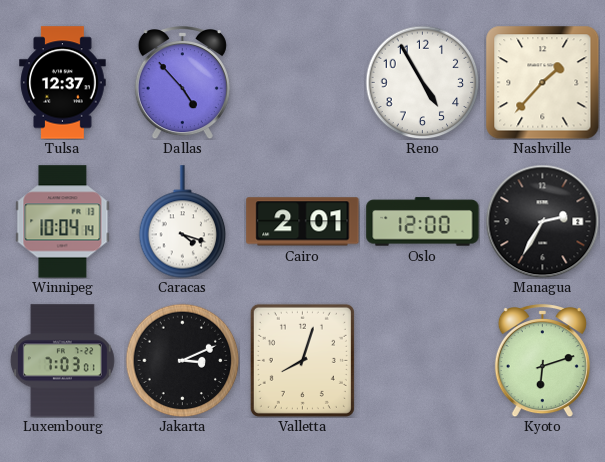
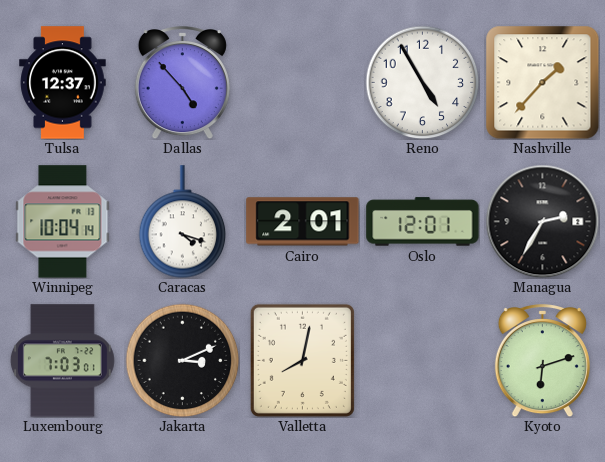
Oslo: 12:00 -> 12:01
Valletta: 8:03 -> 8:02
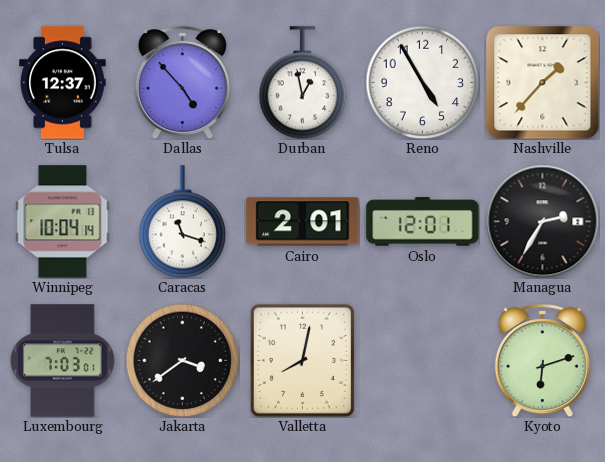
Durban: none -> 12:58
Caracas: 4:18 -> 11:18
Jakarta: 3:11 -> 3:39
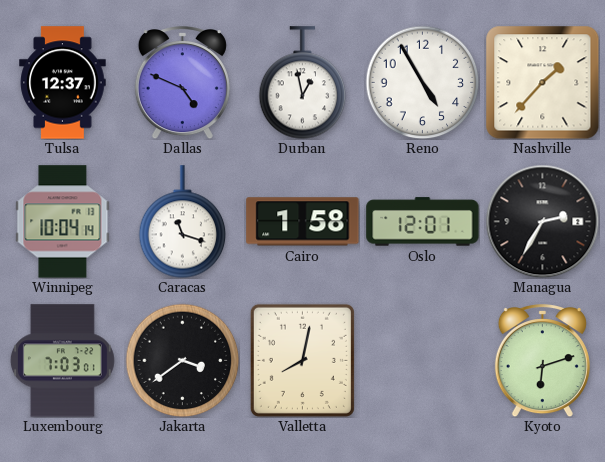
Dallas: 4:53 -> 4:49
Cairo: 2:01 -> 1:58
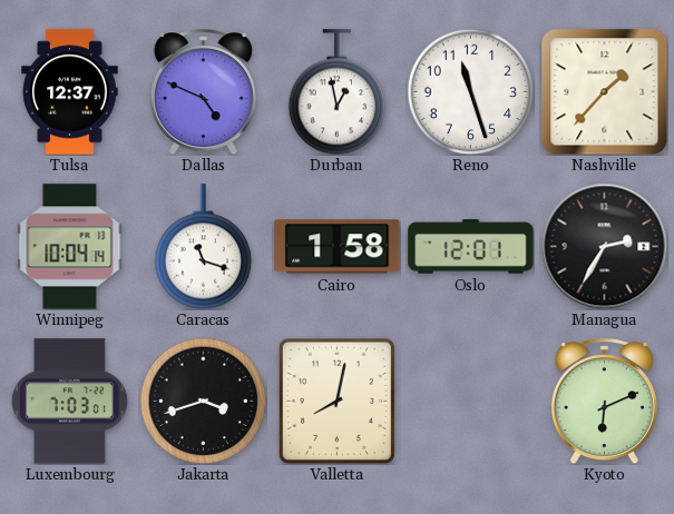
Reno: 4:55 -> 11:27
Jakarta: 3:39 -> 3:42
Kyoto: 6:12 -> 6:11
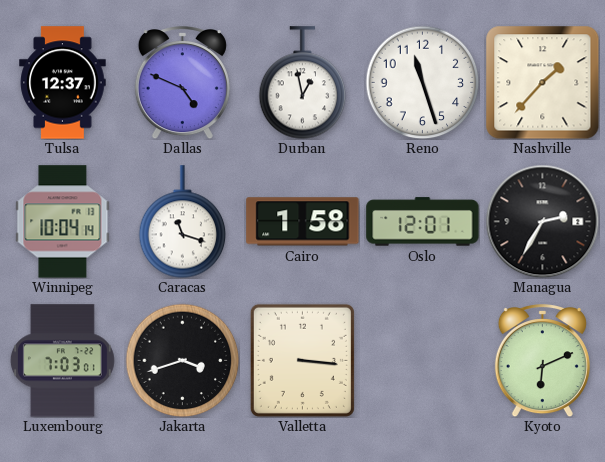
Valletta: 8:02 -> 3:16
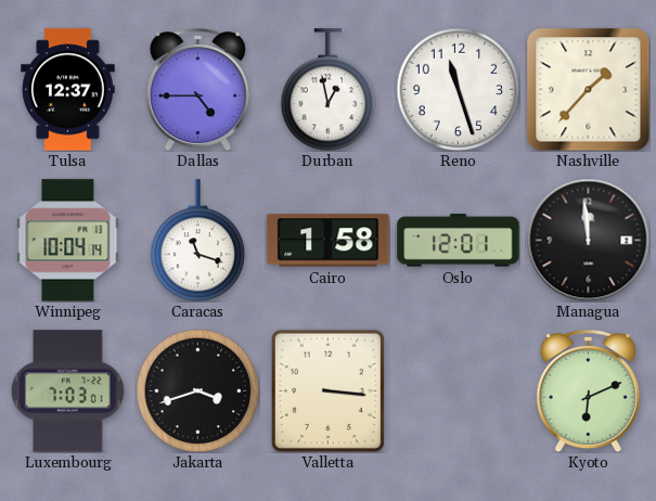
Dallas: 4:49 -> 4:45
Managua: 2:35 -> 11:59
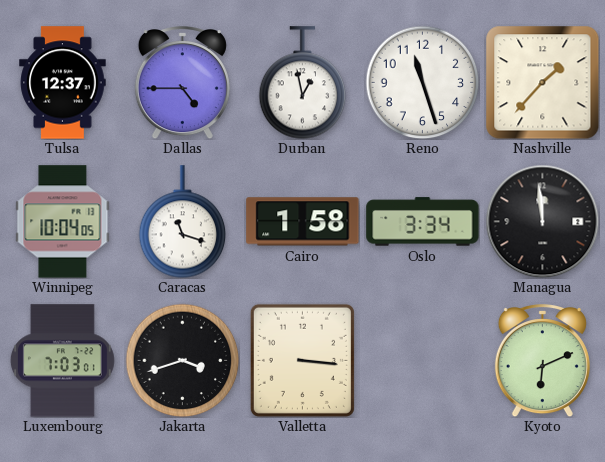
Winnipeg: 10:04:14 -> 10:04:05
Oslo: 12:01 -> 3:34
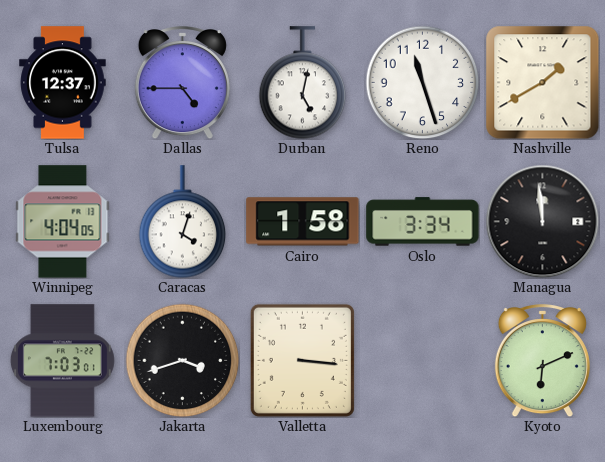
Durban: 12:58 -> 5:02
Nashville: 1:37 -> 1:40
Winnipeg: 10:04 -> 4:04
Caracas: 11:18 -> 4:03
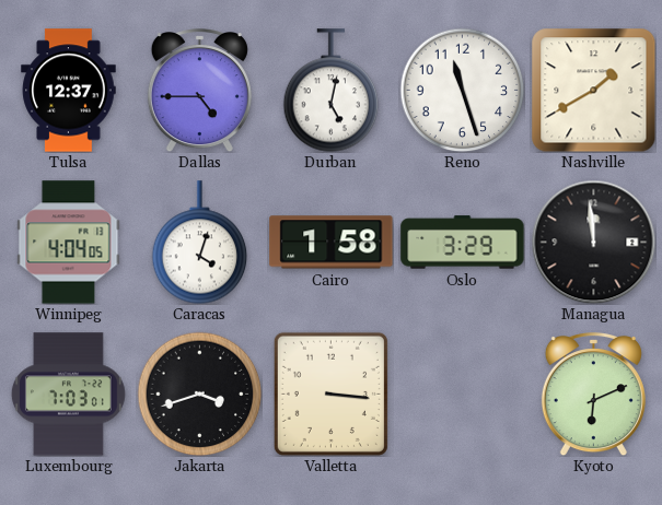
Oslo: 3:34 -> 3:29
